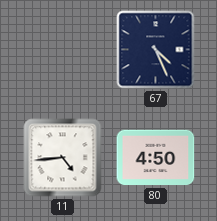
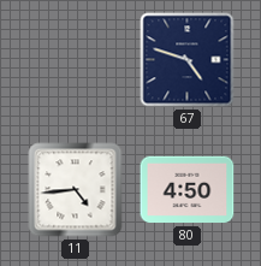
67: 4:26 -> 4:48
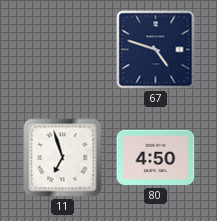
11: 4:44 -> 6:57
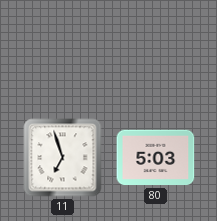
67: 4:48 -> none
80: 4:50 -> 5:03
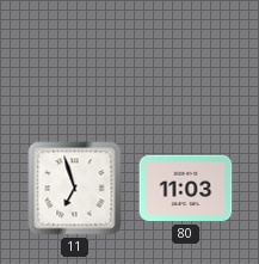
80: 5:03 -> 11:03
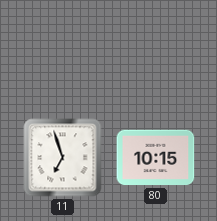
80: 11:03 -> 10:15
